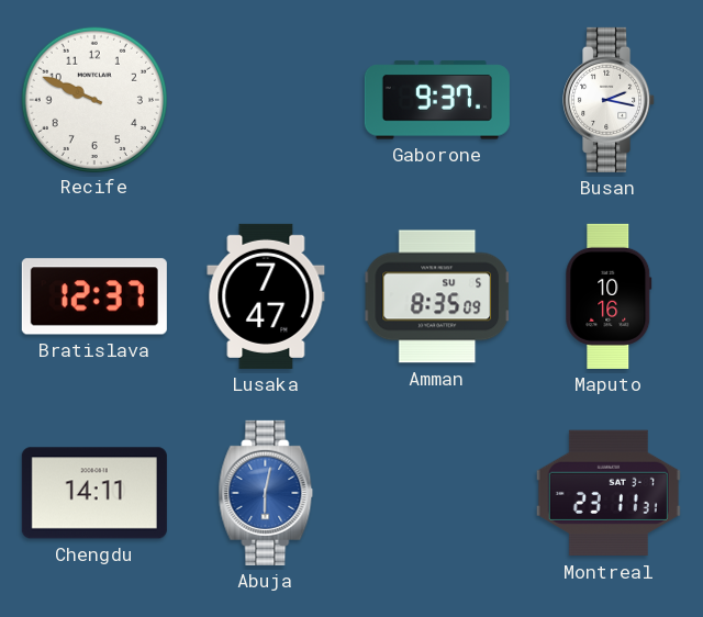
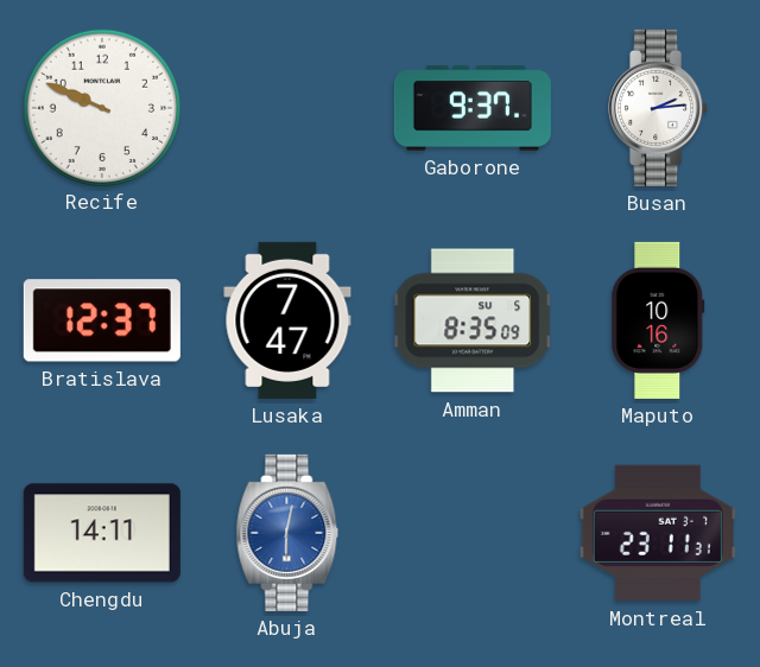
Busan: 2:17 -> 2:14
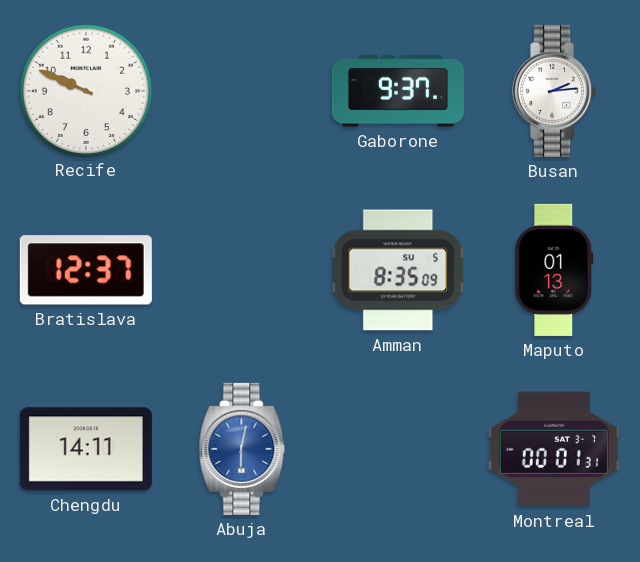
Lusaka: 7:47 -> none
Maputo: 10:16 -> 01:13
Montreal: 23:11 -> 00:01
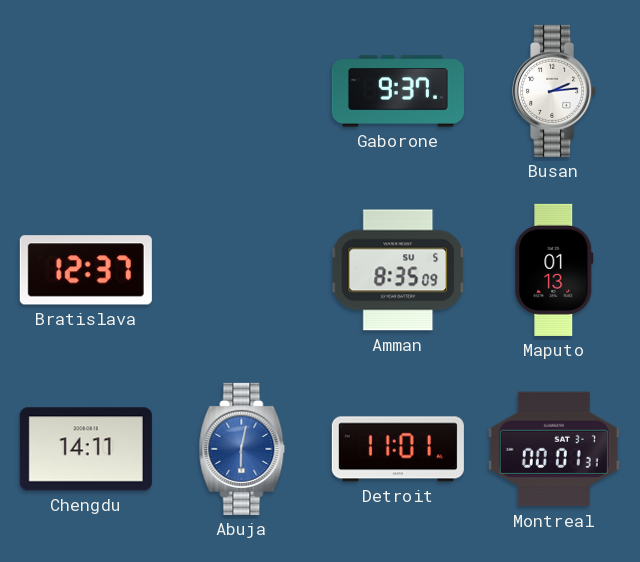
Recife: 9:49 -> none
Detroit: none -> 11:01
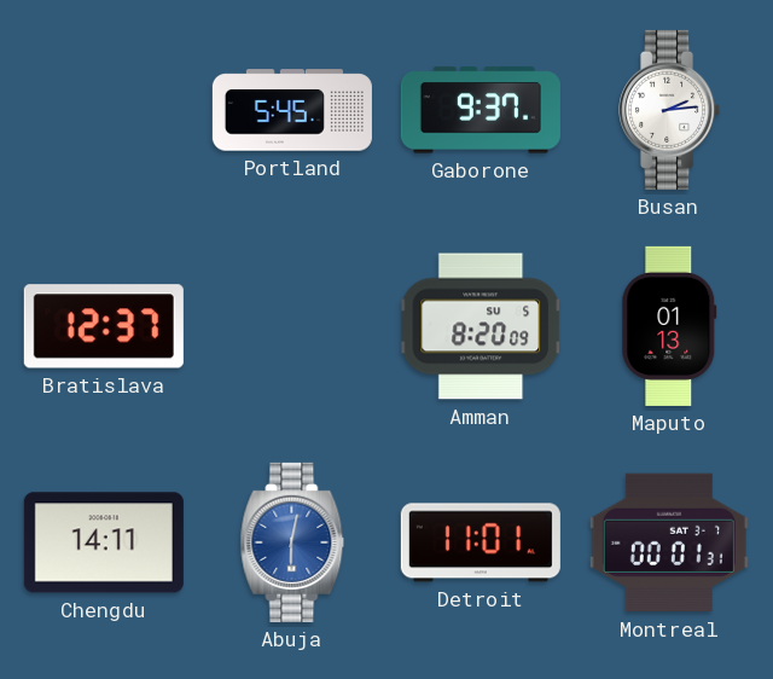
Portland: none -> 5:45
Amman: 8:35 -> 8:20
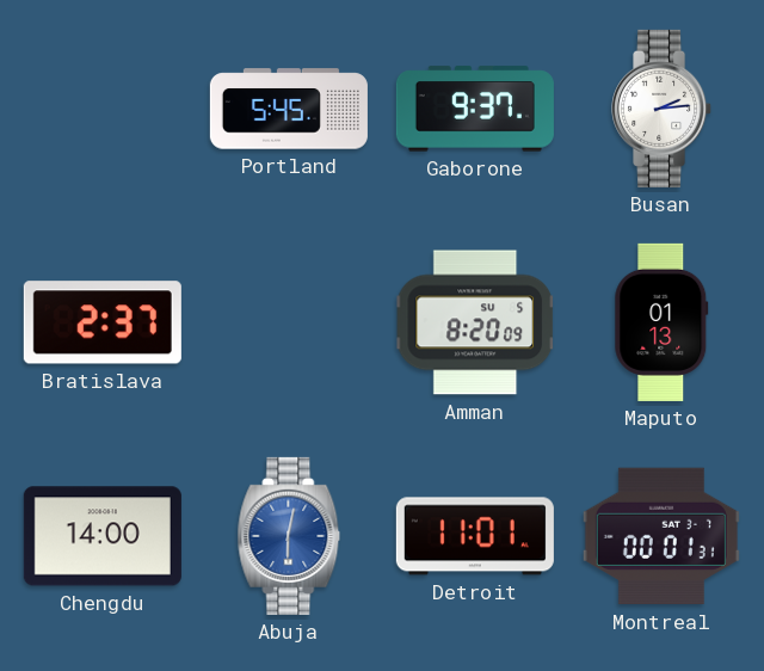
Bratislava: 12:37 -> 2:37
Chengdu: 14:11 -> 14:00
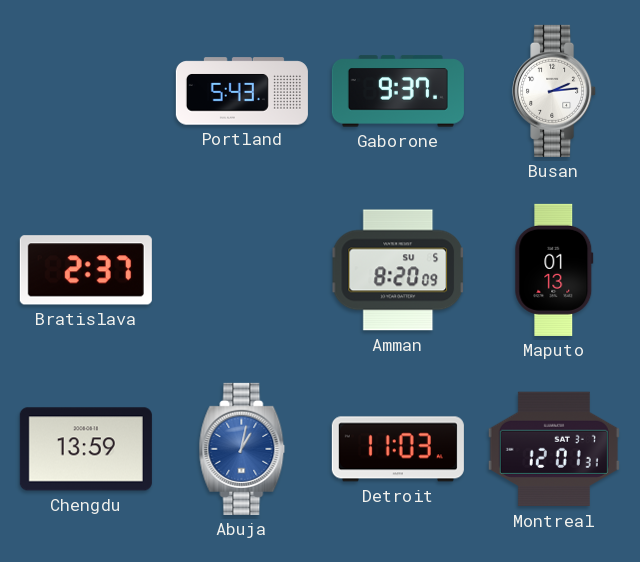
Portland: 5:45 -> 5:43
Chengdu: 14:00 -> 13:59
Abuja: 6:02 -> 1:02
Detroit: 11:01 -> 11:03
Montreal: 00:01 -> 12:01
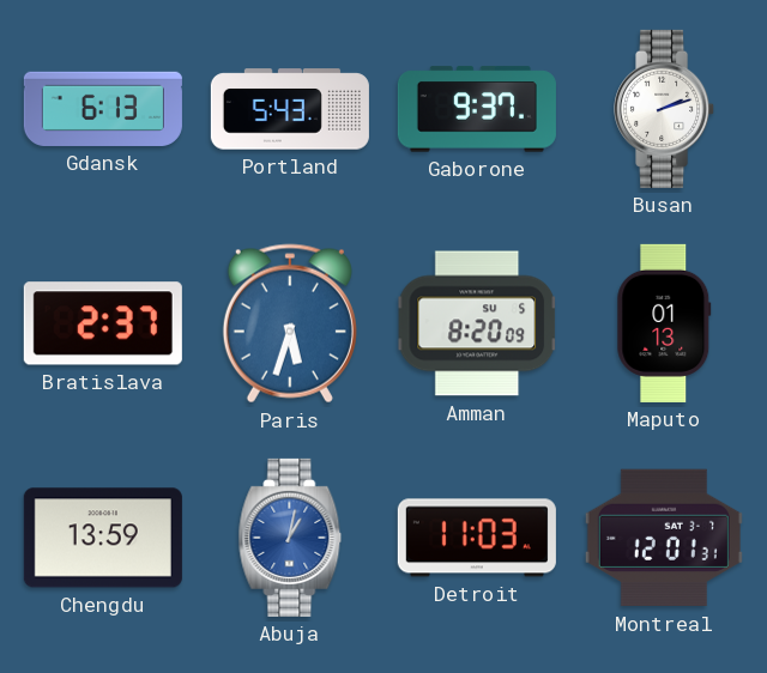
Gdansk: none -> 6:13
Busan: 2:14 -> 2:12
Paris: none -> 5:33
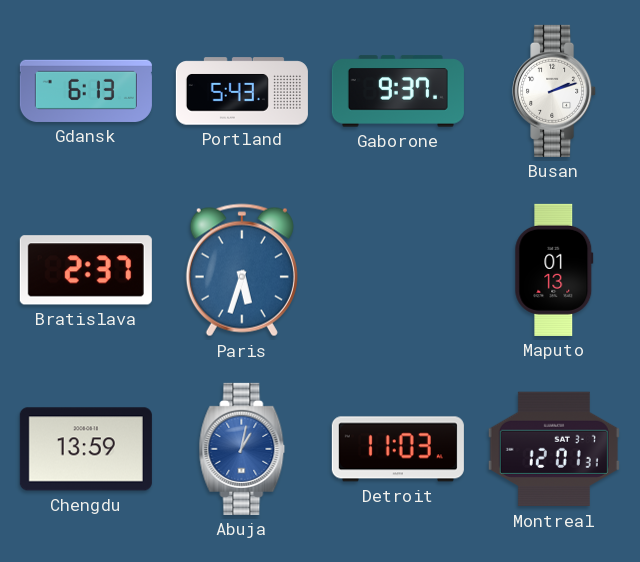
Amman: 8:20 -> none
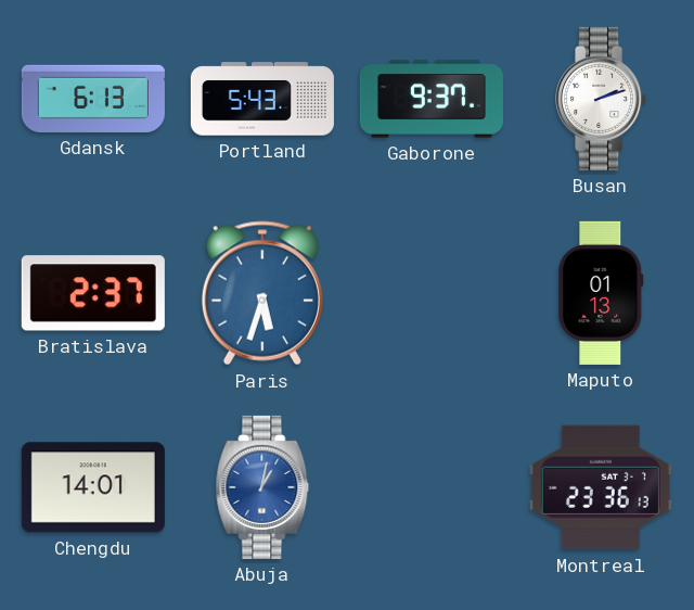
Chengdu: 13:59 -> 14:01
Detroit: 11:03 -> none
Montreal: 12:01 -> 23:36
